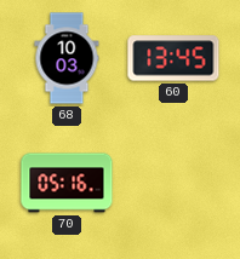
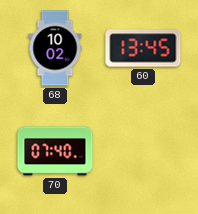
68: 10:03 -> 10:02
70: 05:16 -> 07:40
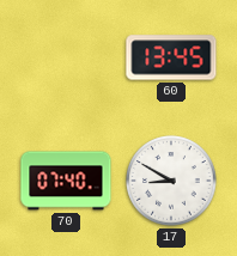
68: 10:02 -> none
17: none -> 8:50
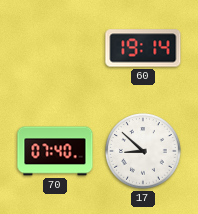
60: 13:45 -> 19:14
17: 8:50 -> 8:52
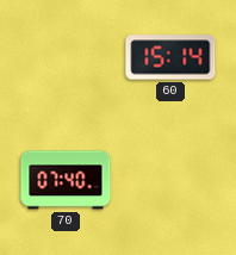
60: 19:14 -> 15:14
17: 8:52 -> none
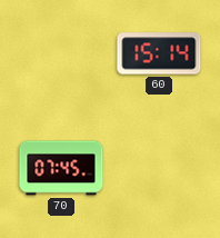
70: 07:40 -> 07:45
